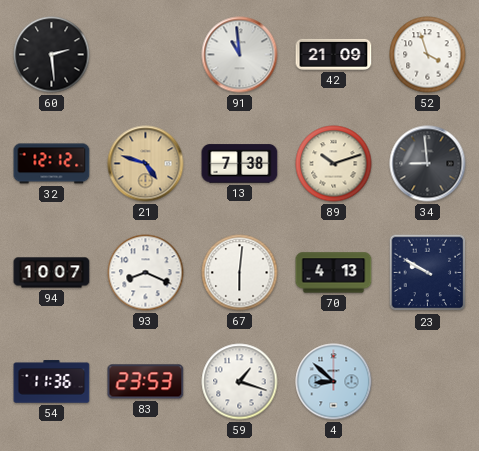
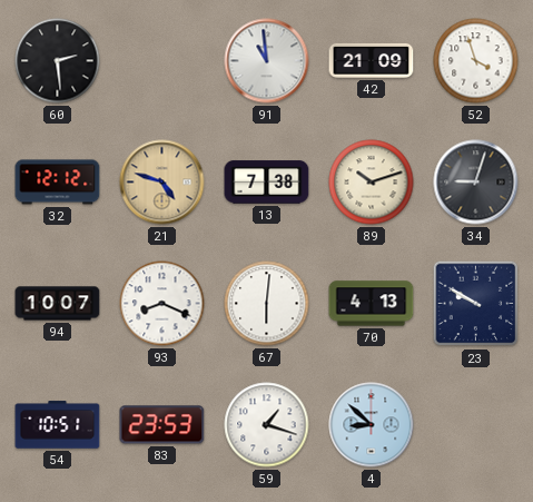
34: 8:59 -> 9:03
54: 11:36 -> 10:51
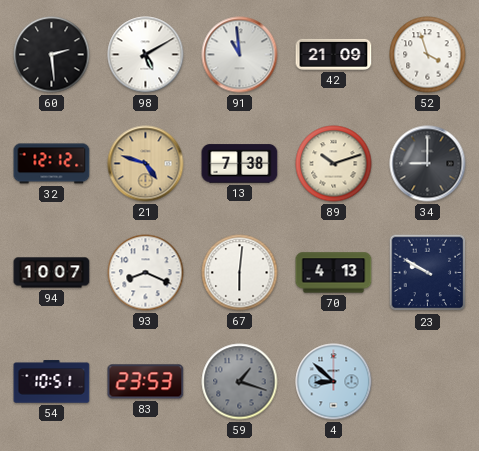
98: none -> 5:10
34: 9:03 -> 9:00
59 dial: white -> grey
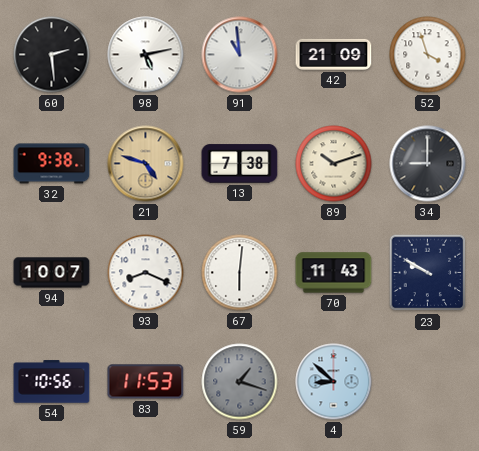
98: 5:10 -> 5:13
32: 12:12 -> 9:38
70: 4:13 -> 11:43
54: 10:51 -> 10:56
83: 23:53 -> 11:53
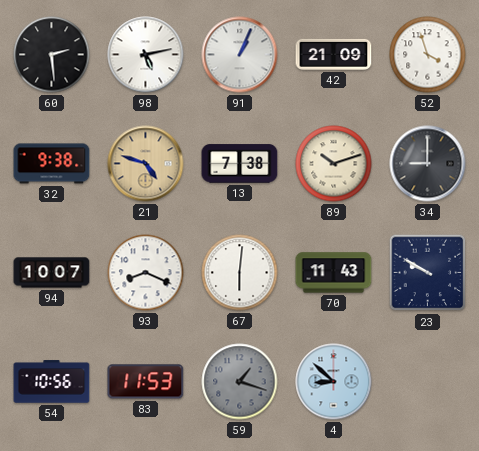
91: 10:59 -> 1:04
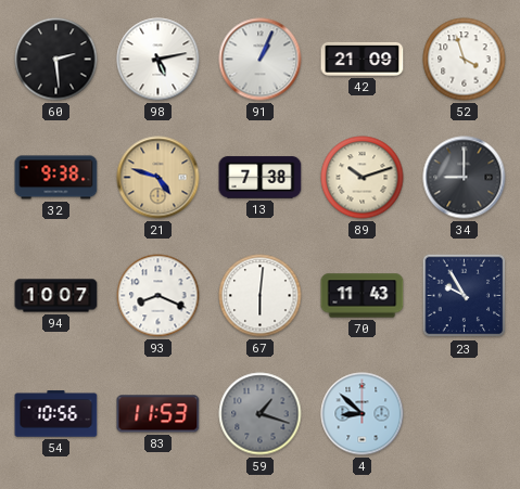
23: 9:50 -> 9:55
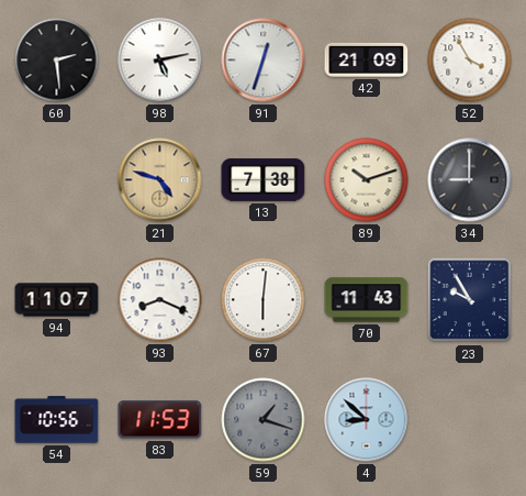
91: 1:04 -> 12:33
52: 3:57 -> 3:55
32: 9:38 -> none
94: 10:07 -> 11:07
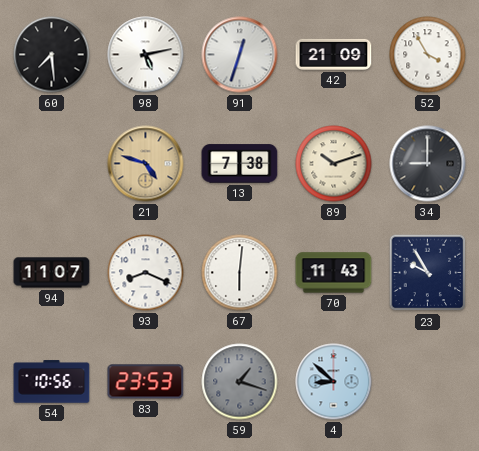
60: 2:29 -> 7:29
83: 11:53 -> 23:53
